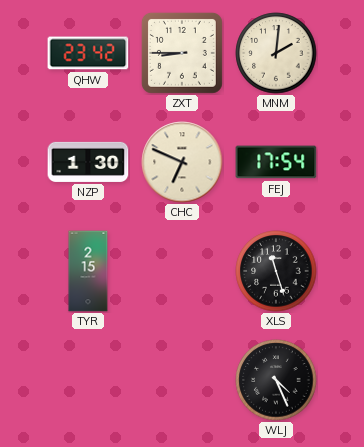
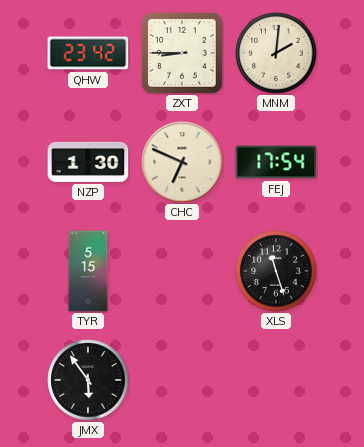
TYR: 2:15 -> 5:15
JMX: none -> 5:54
WLJ: 4:26 -> none
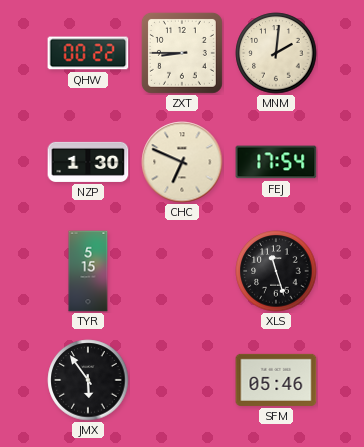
QHW: 23:42 -> 00:22
SFM: none -> 05:46
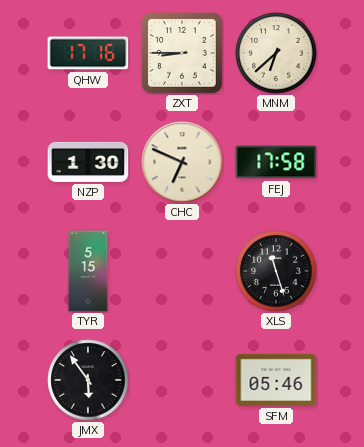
QHW: 00:22 -> 17:16
MNM: 2:01 -> 6:38
FEJ: 17:54 -> 17:58
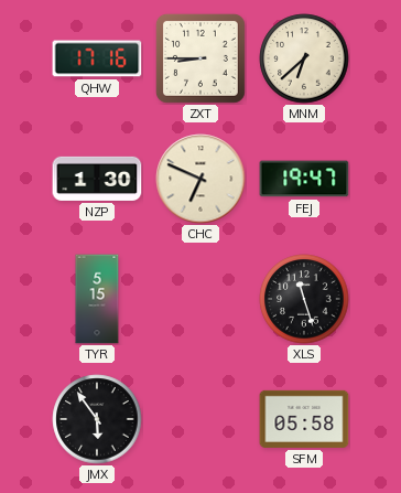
FEJ: 17:58 -> 19:47
SFM: 05:46 -> 05:58
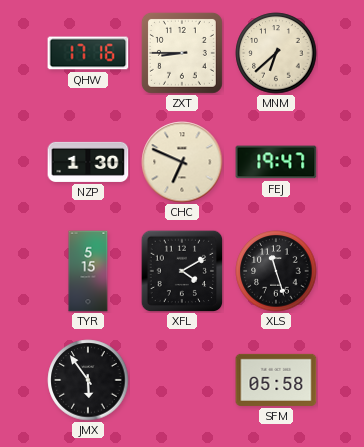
XFL: none -> 4:10
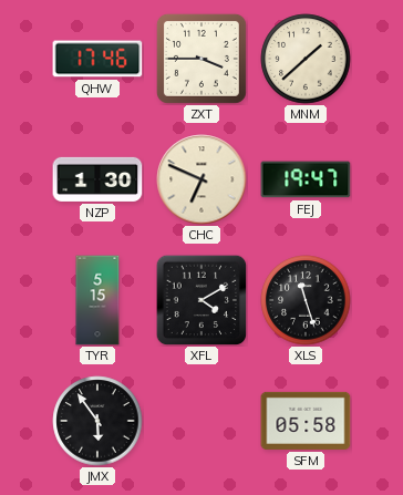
QHW: 17:16 -> 17:46
ZXT: 8:45 -> 3:45
MNM: 6:38 -> 1:38
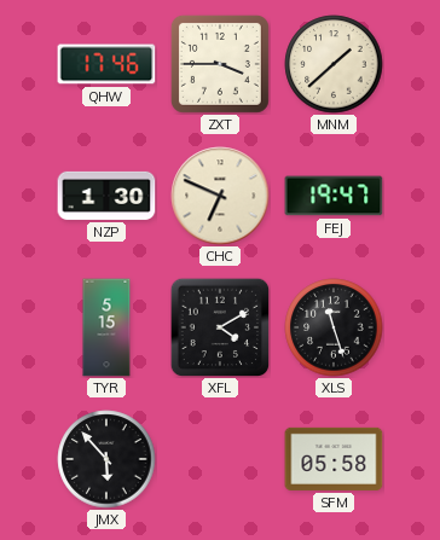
JMX: 5:54 -> 5:53
